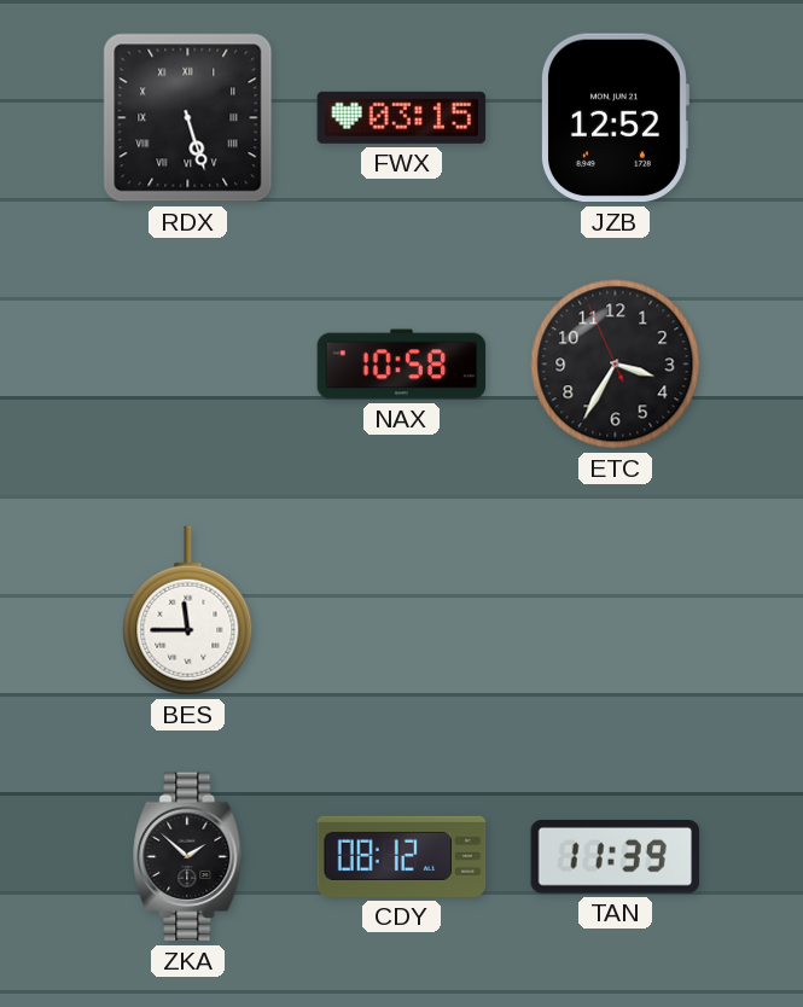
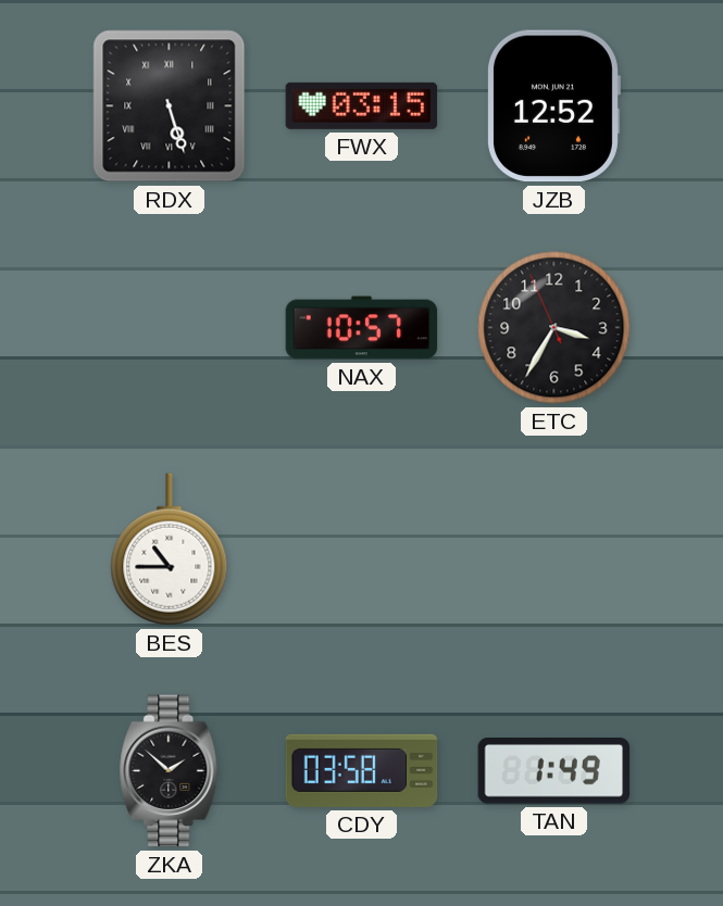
NAX: 10:58 -> 10:57
BES: 11:45 -> 10:45
CDY: 08:12 -> 03:58
TAN: 11:39 -> 1:49
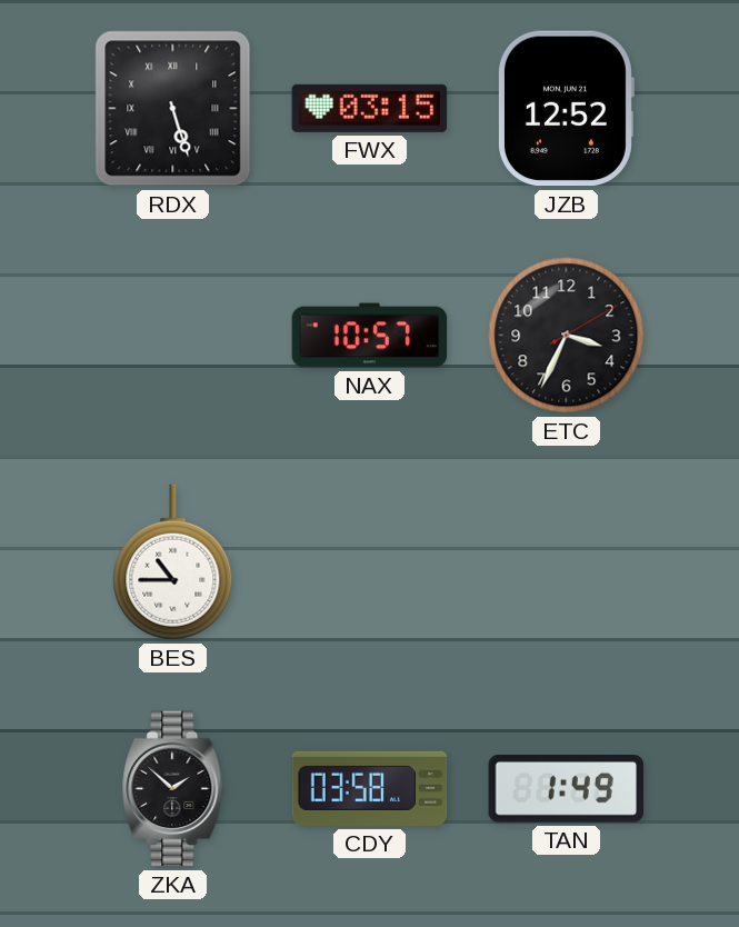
ETC: 3:34:56 -> 3:34:10
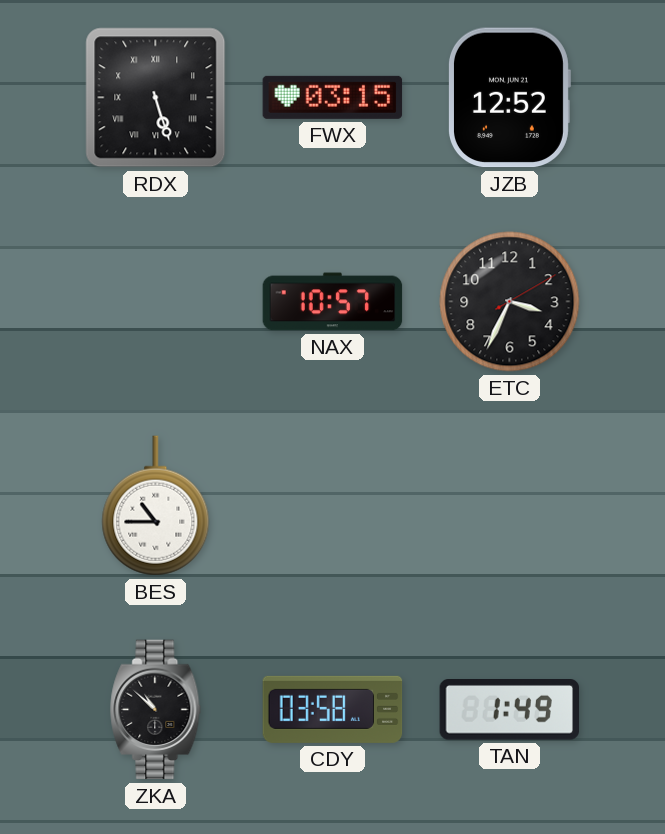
ZKA: 1:52 -> 10:52
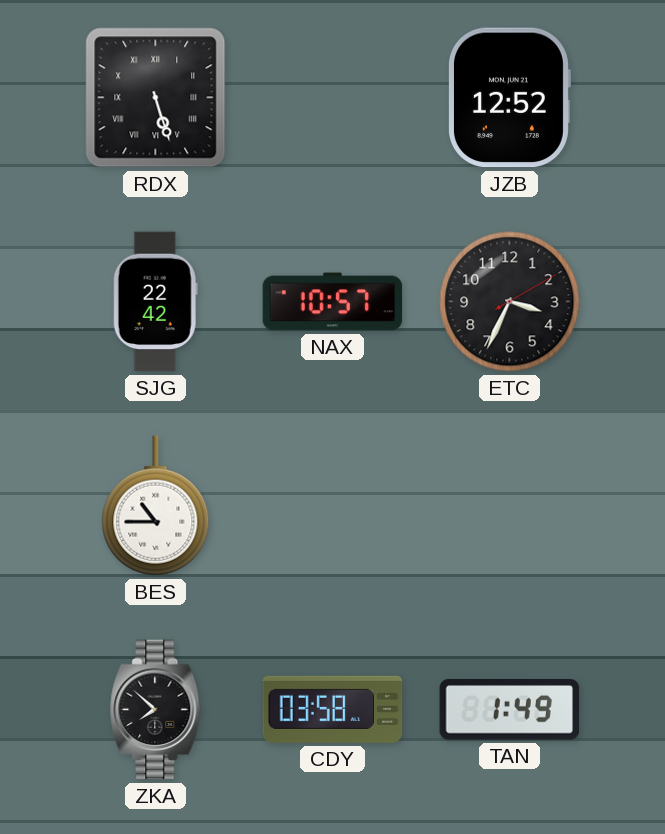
FWX: 03:15 -> none
SJG: none -> 22:42
ZKA: 10:52 -> 7:52
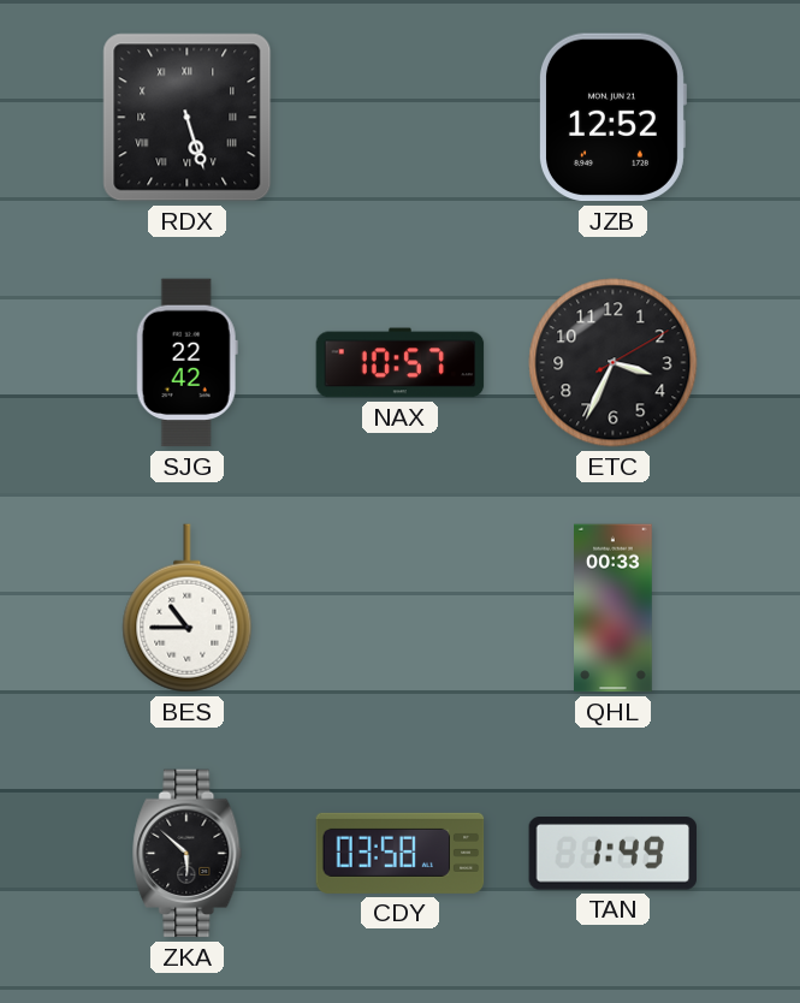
QHL: none -> 00:33
ZKA: 7:52 -> 5:52
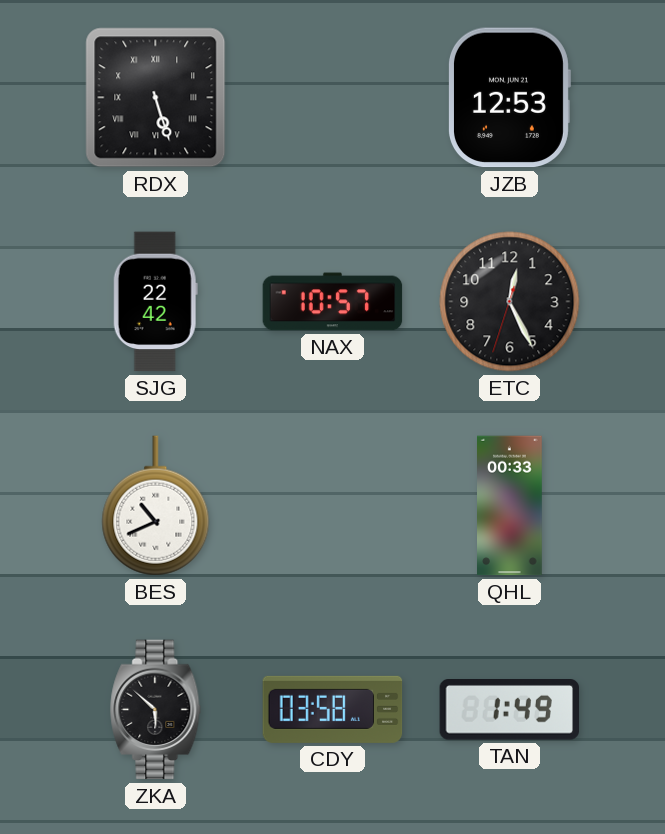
JZB: 12:52 -> 12:53
ETC: 3:34 -> 12:25
BES: 10:45 -> 10:41
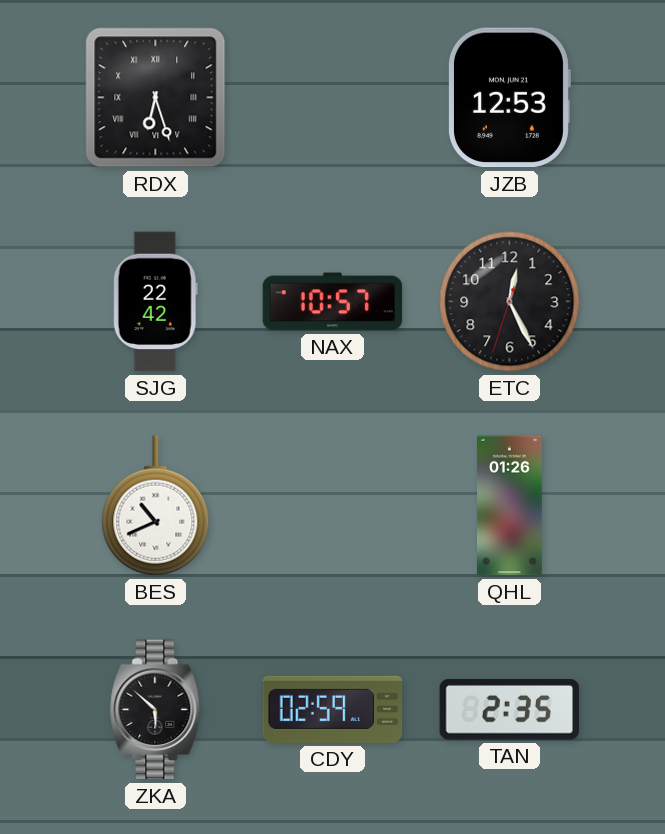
RDX: 5:27 -> 6:27
QHL: 00:33 -> 01:26
CDY: 03:58 -> 02:59
TAN: 1:49 -> 2:35
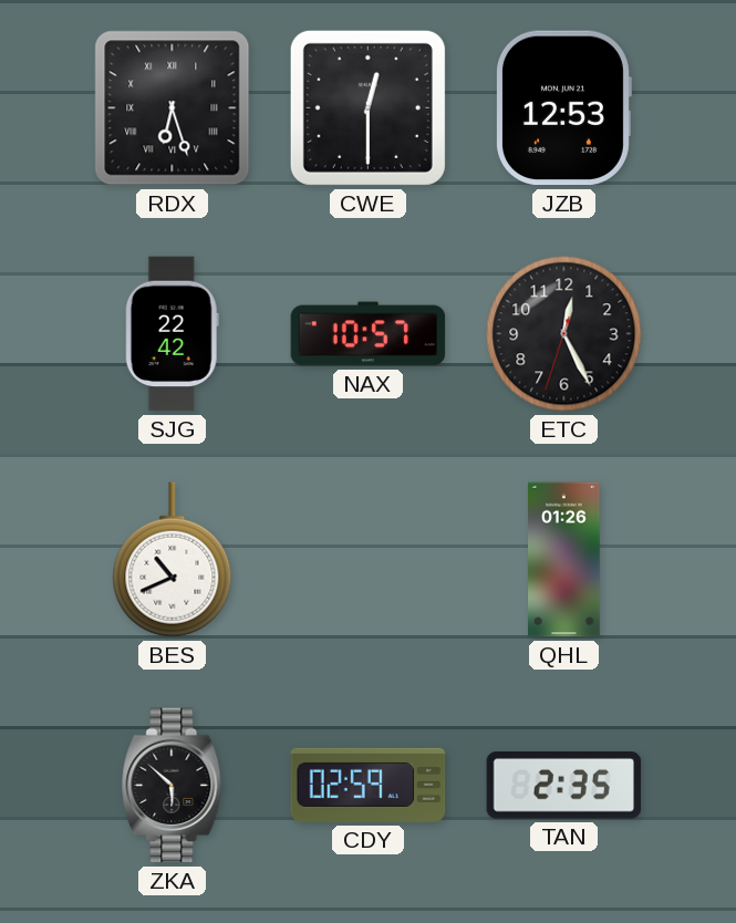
CWE: none -> 12:30
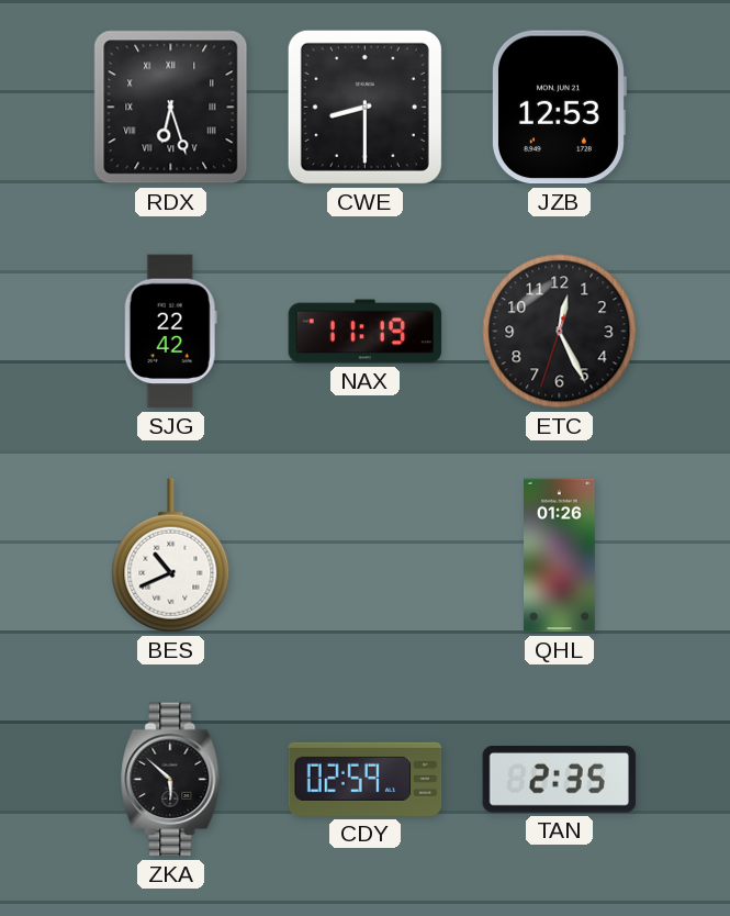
CWE: 12:30 -> 8:30
NAX: 10:57 -> 11:19
